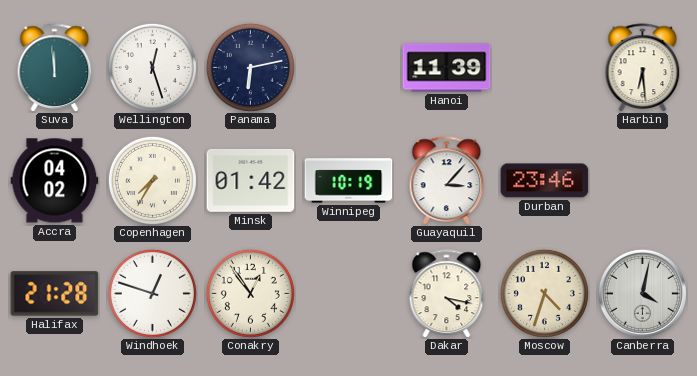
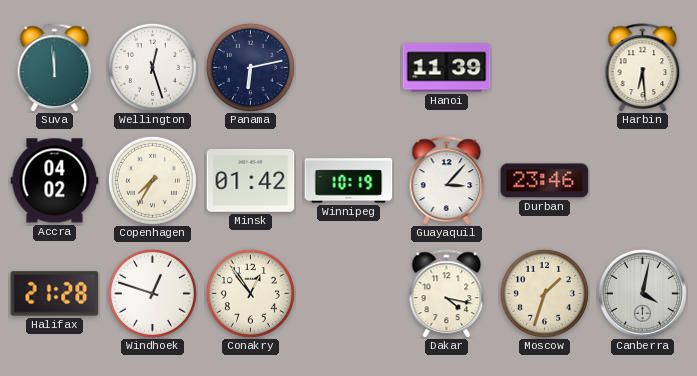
Moscow: 4:33 -> 1:33
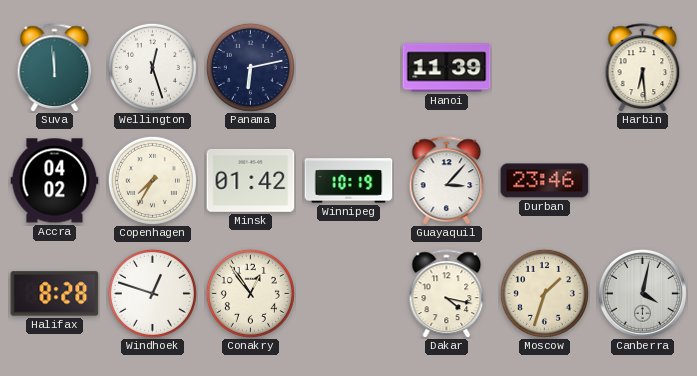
Halifax: 21:28 -> 8:28
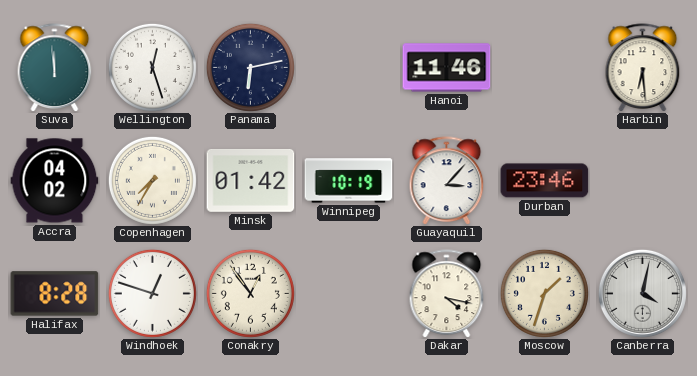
Hanoi: 11:39 -> 11:46
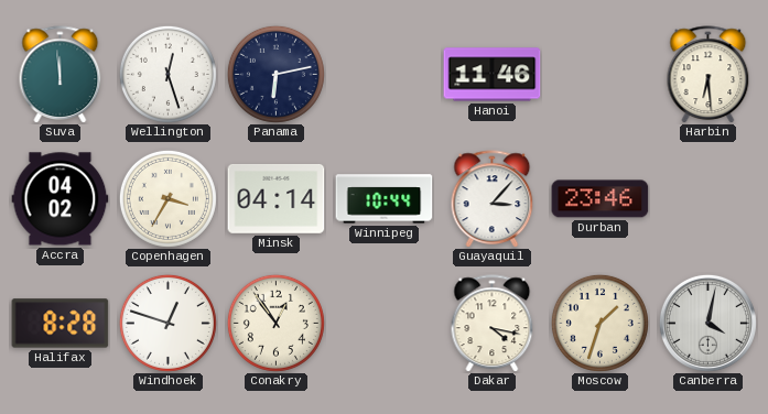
Copenhagen: 7:35 -> 3:35
Minsk: 01:42 -> 04:14
Winnipeg: 10:19 -> 10:44
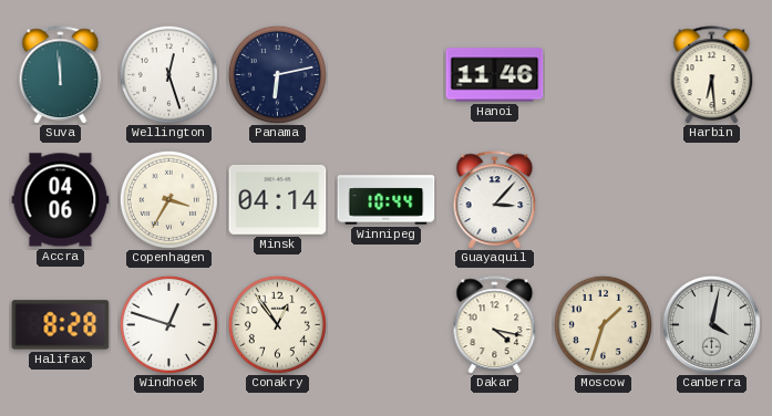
Accra: 04:02 -> 04:06
Durban: 23:46 -> none
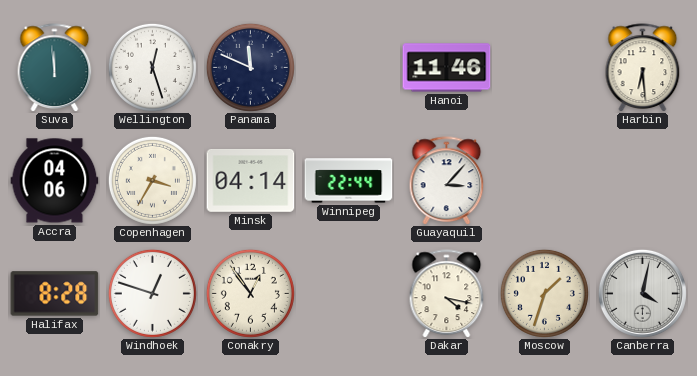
Panama: 6:13 -> 11:49
Winnipeg: 10:44 -> 22:44
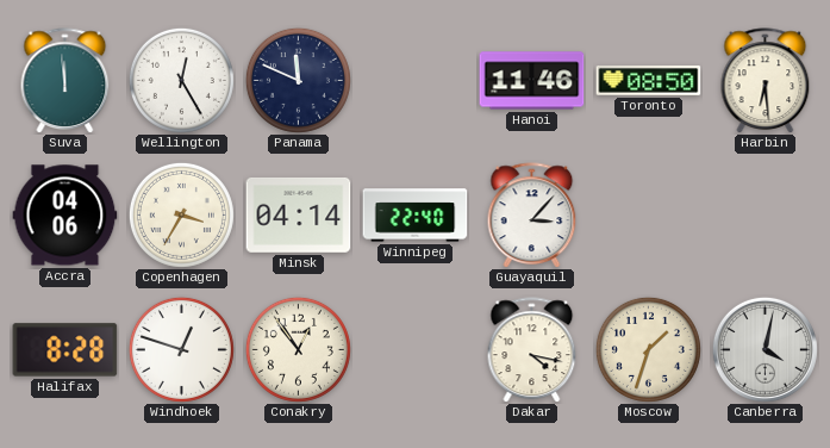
Wellington: 12:27 -> 12:25
Toronto: none -> 08:50
Winnipeg: 22:44 -> 22:40
